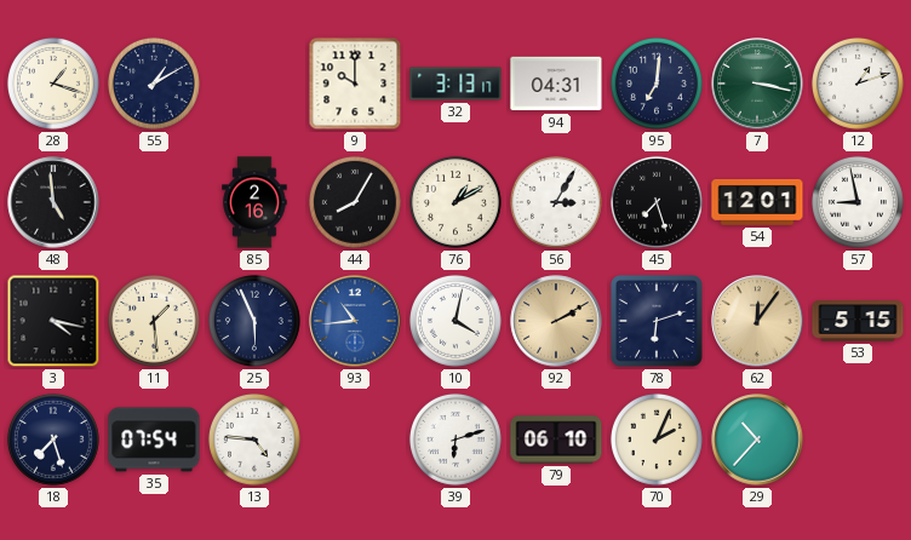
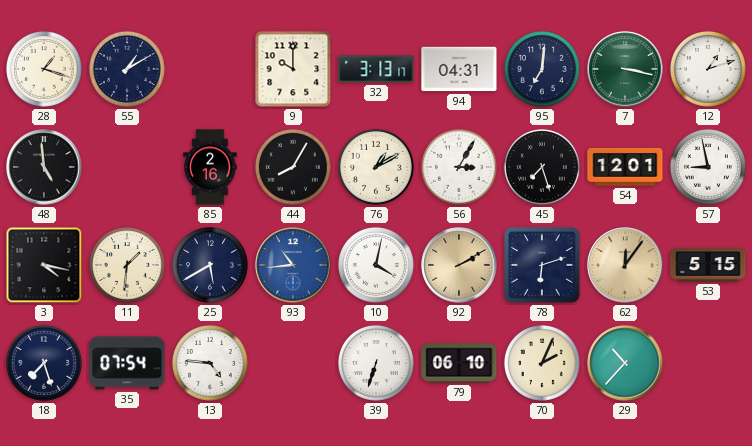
11: 1:29 -> 1:31
25: 5:56 -> 5:40
39: 6:12 -> 6:33
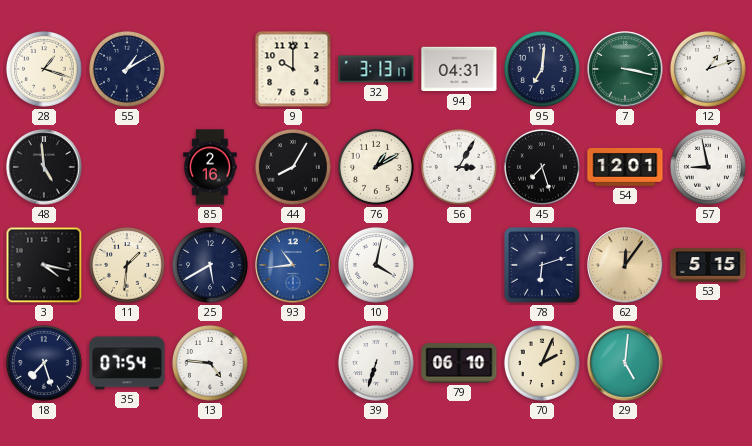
92: 2:10 -> none
29: 10:37 -> 5:01
